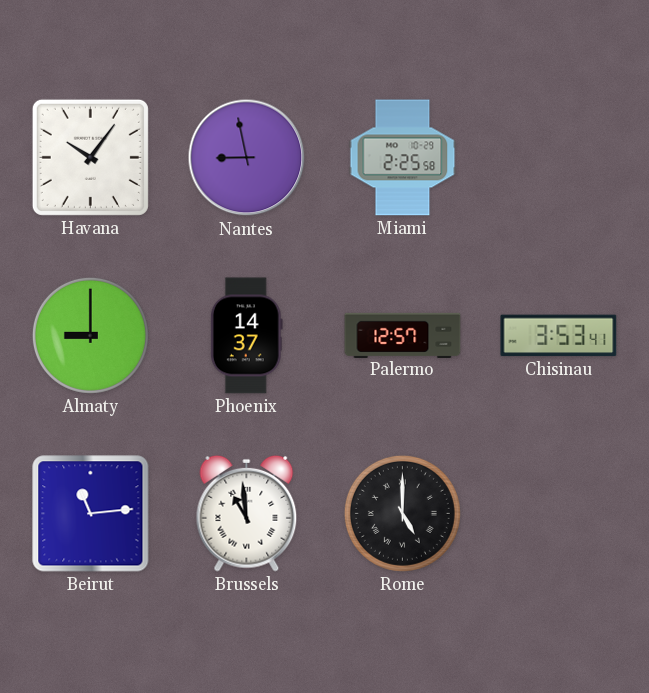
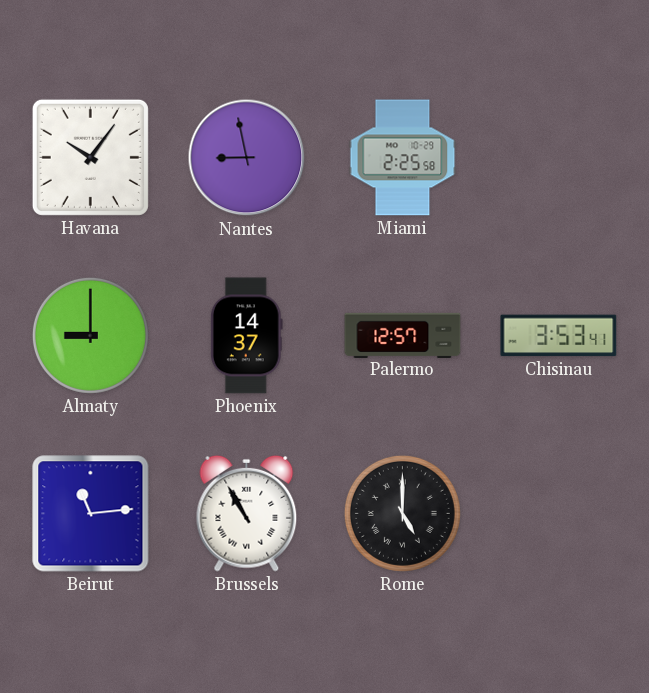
Brussels: 10:59 -> 10:55
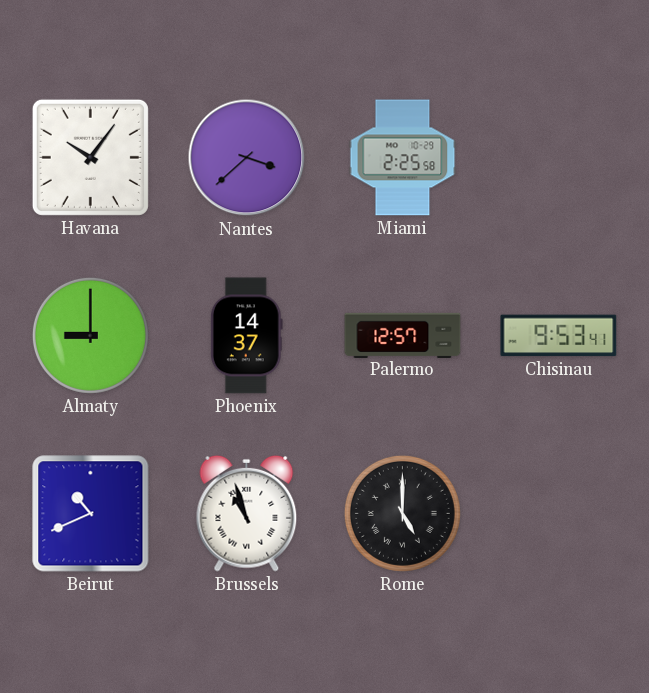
Nantes: 8:58 -> 3:38
Chisinau: 3:53 -> 9:53
Beirut: 11:14 -> 10:41
Brussels: 10:55 -> 10:57
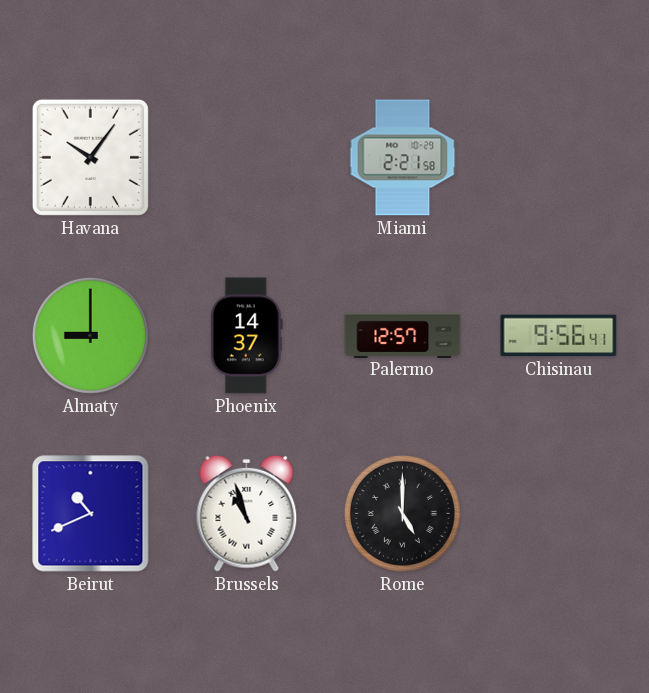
Nantes: 3:38 -> none
Miami: 2:25 -> 2:21
Chisinau: 9:53 -> 9:56
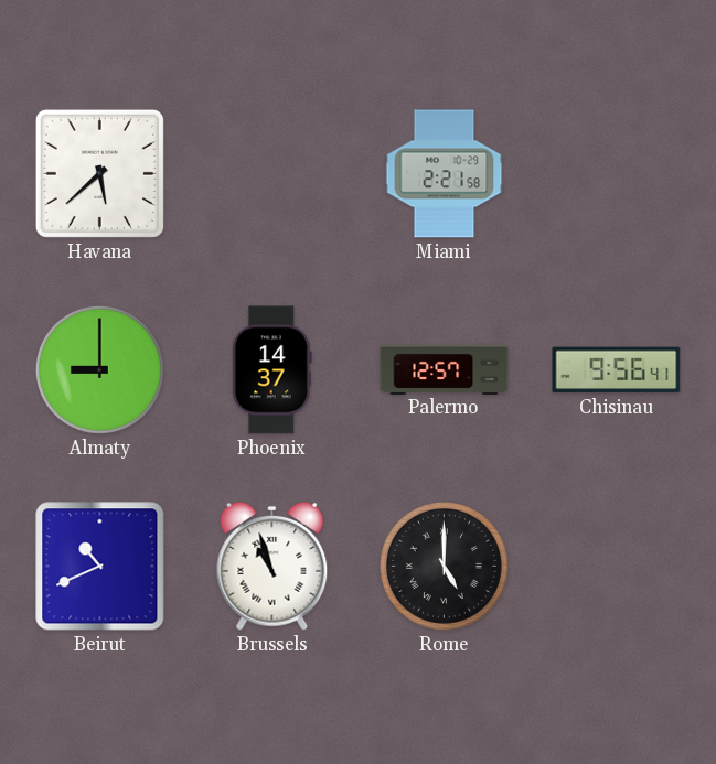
Havana: 10:06 -> 5:38
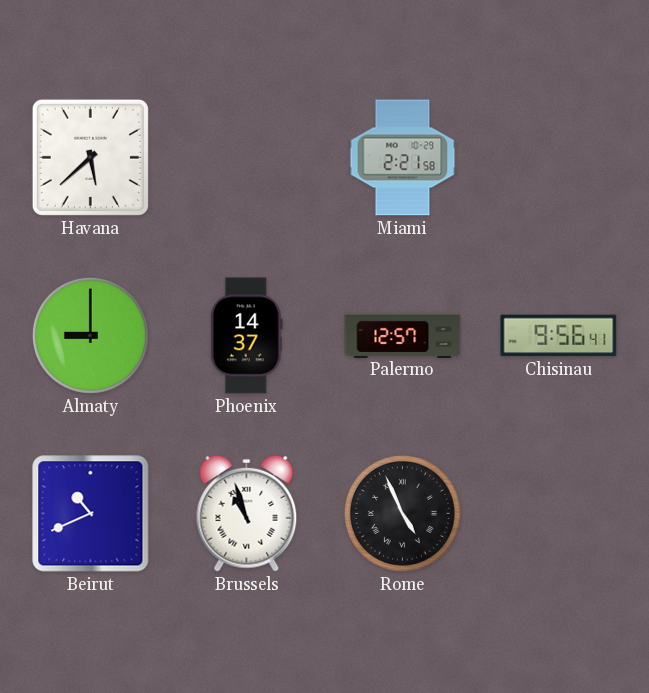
Rome: 5:00 -> 4:56
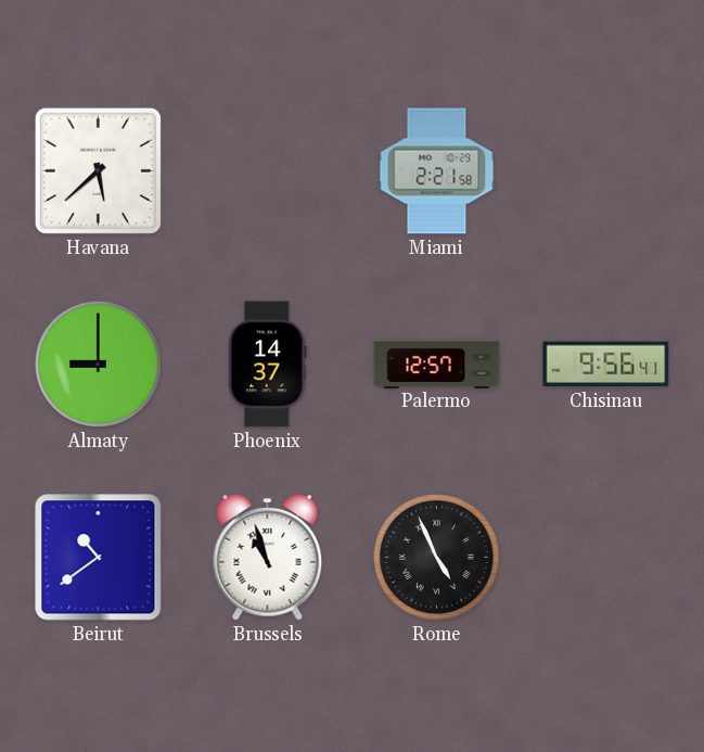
Beirut: 10:41 -> 10:39
